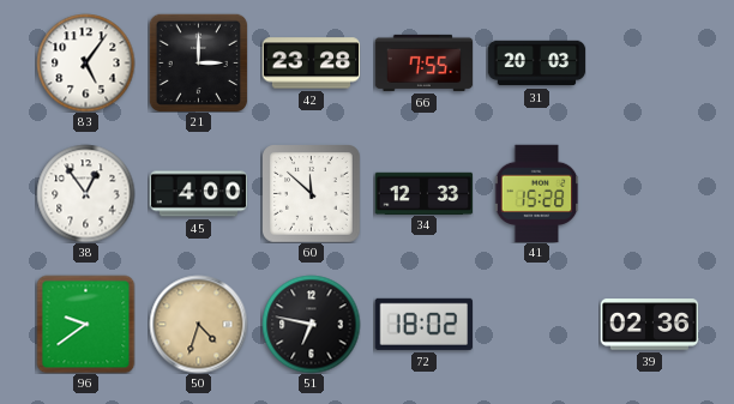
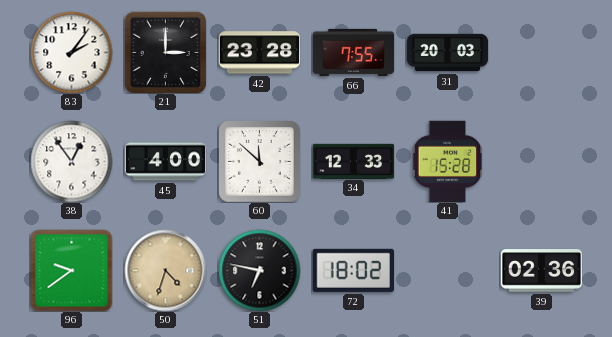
83: 5:06 -> 2:06
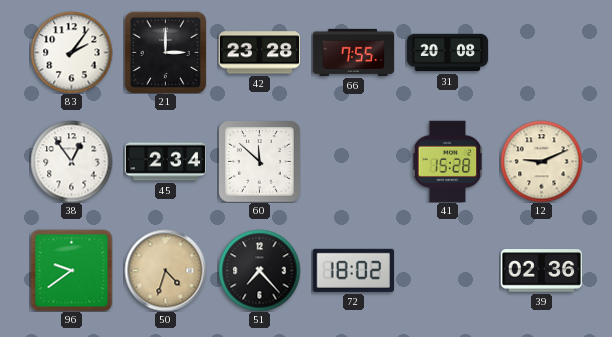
31: 20:03 -> 20:08
45: 4:00 -> 2:34
34: 12:33 -> none
12: none -> 9:11
51: 6:47 -> 7:23
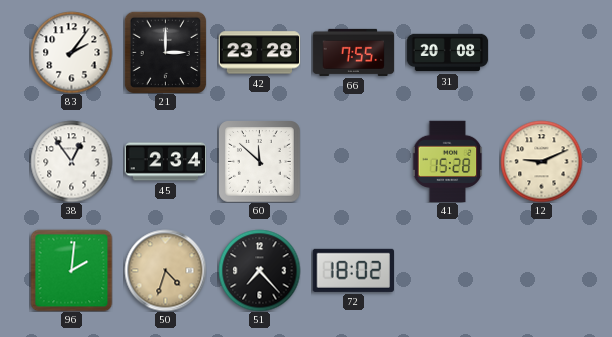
96: 9:39 -> 2:01
39: 02:36 -> none
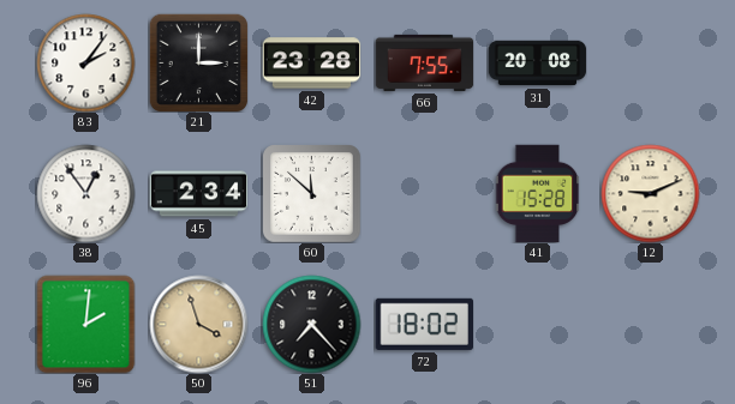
50: 4:33 -> 3:57
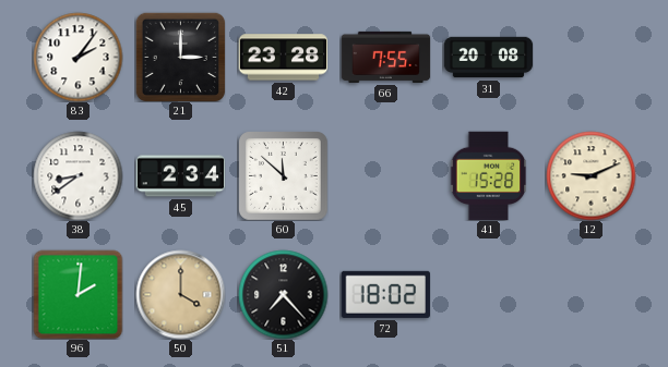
38: 12:54 -> 8:39
50: 3:57 -> 4:00
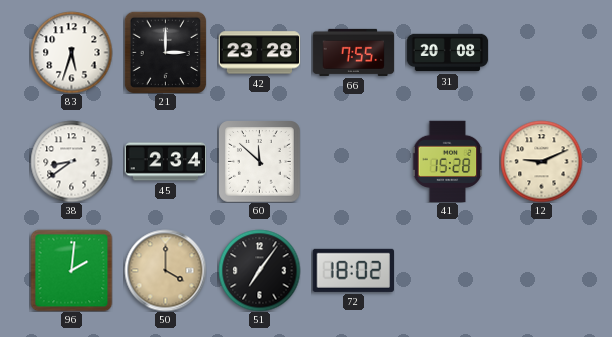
83: 2:06 -> 5:33
51: 7:23 -> 7:06
